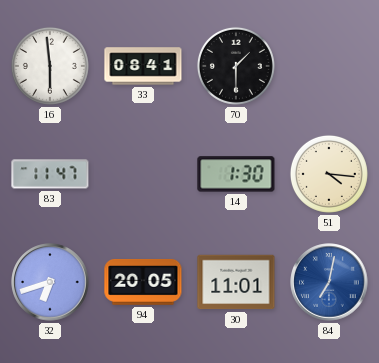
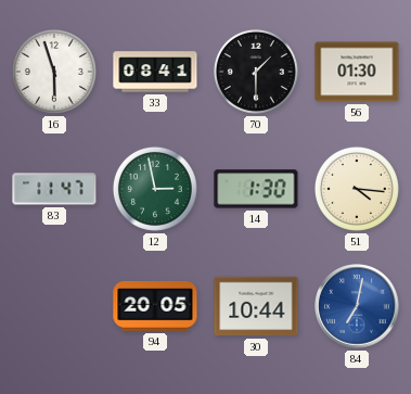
16: 5:59 -> 5:57
56: none -> 01:30
12: none -> 2:58
32: 6:42 -> none
30: 11:01 -> 10:44
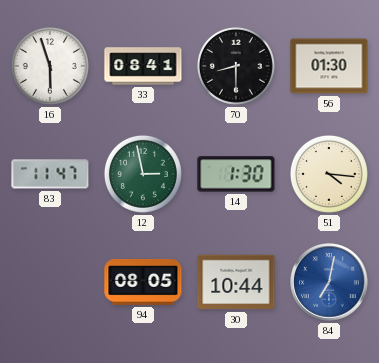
70: 1:30 -> 8:30
94: 20:05 -> 08:05
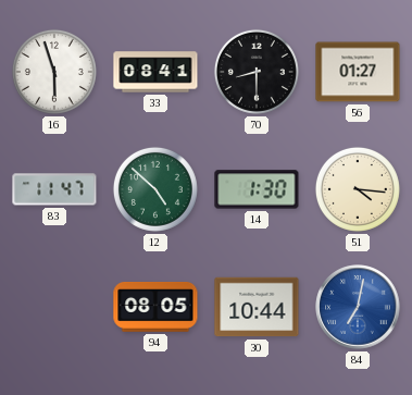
56: 01:30 -> 01:27
12: 2:58 -> 4:52
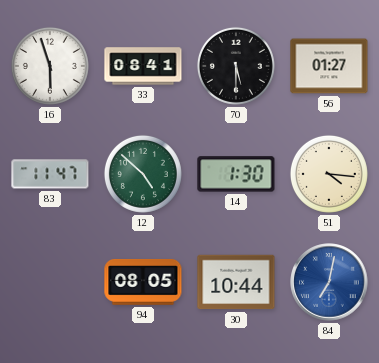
70: 8:30 -> 5:30
